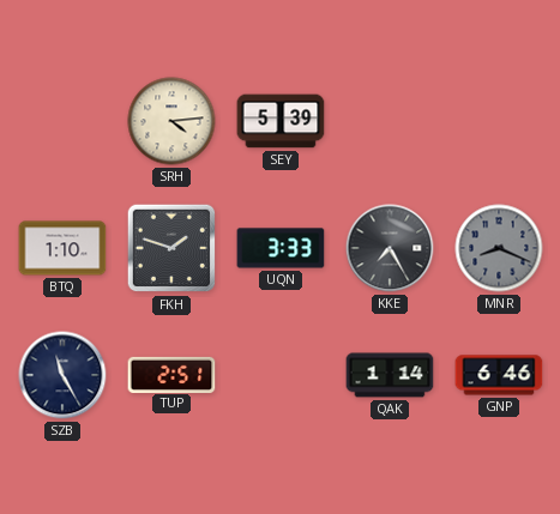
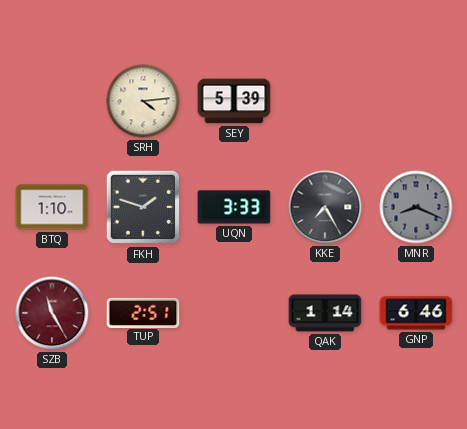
SZB dial: navy -> burgundy
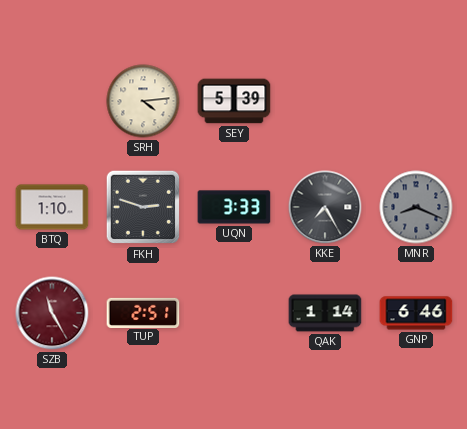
FKH: 1:48 -> 2:48
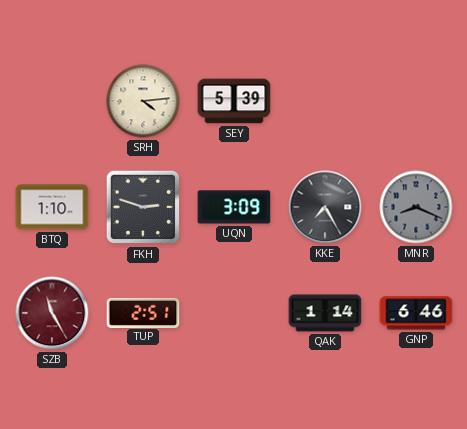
UQN: 3:33 -> 3:09
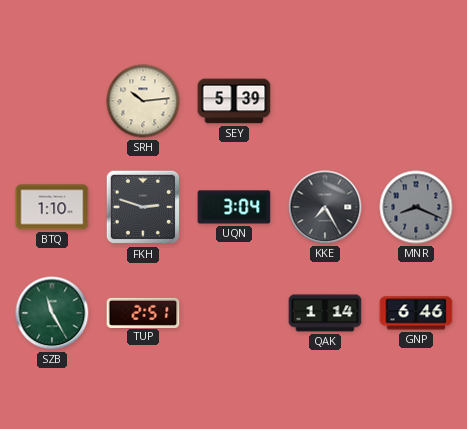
SRH: 4:14 -> 10:14
UQN: 3:09 -> 3:04
SZB dial: burgundy -> green
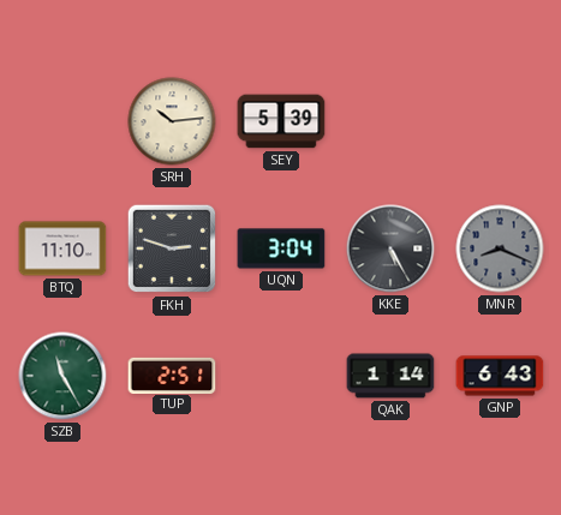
BTQ: 1:10 -> 11:10
KKE: 7:25 -> 5:25
GNP: 6:46 -> 6:43
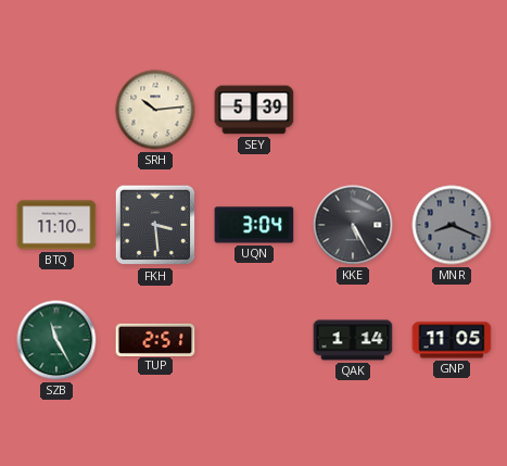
FKH: 2:48 -> 3:29
GNP: 6:43 -> 11:05
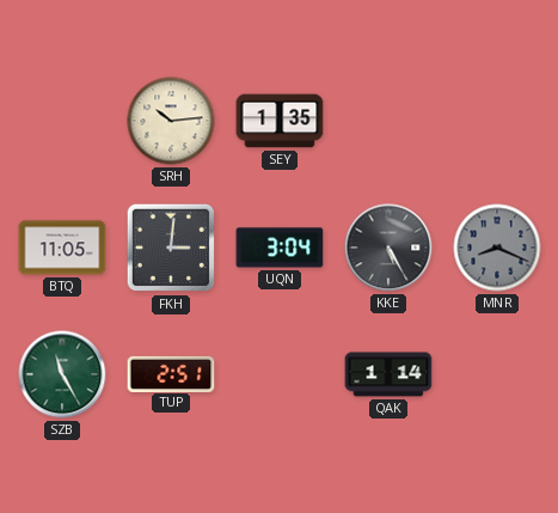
SEY: 5:39 -> 1:35
BTQ: 11:10 -> 11:05
FKH: 3:29 -> 3:01
GNP: 11:05 -> none
